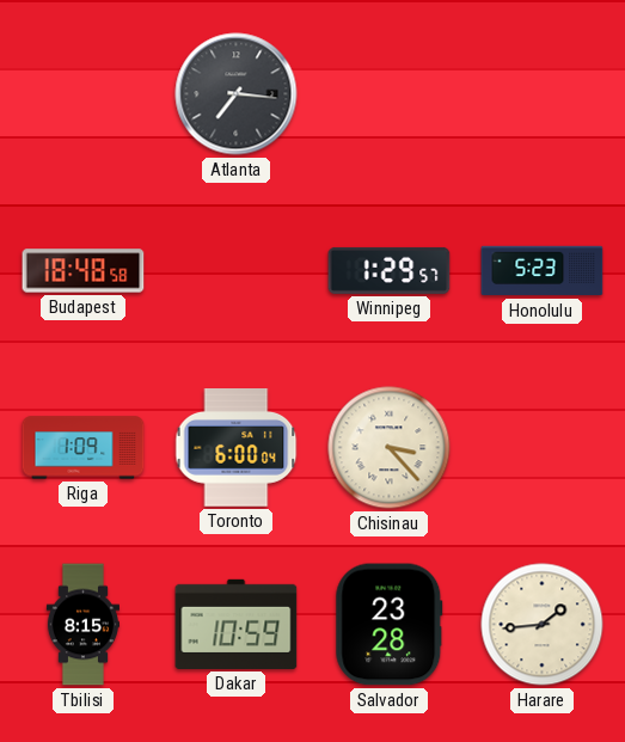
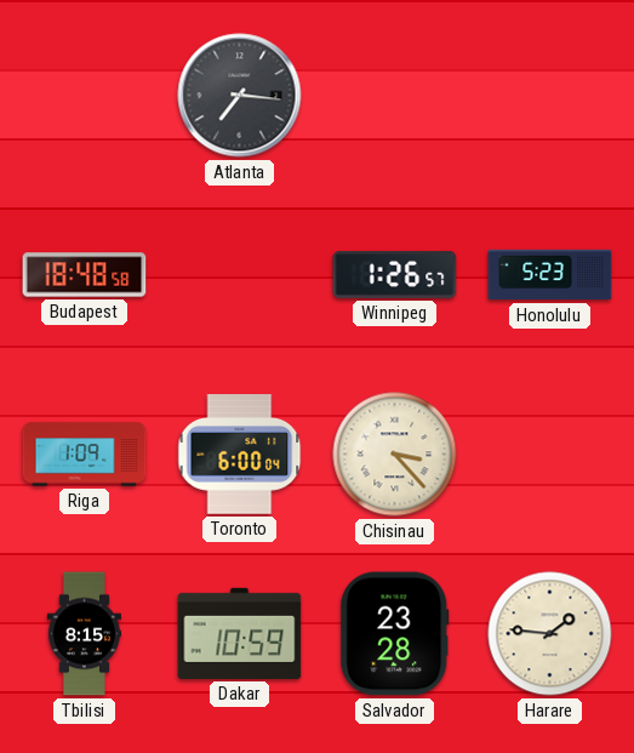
Winnipeg: 1:29 -> 1:26
Harare: 1:44 -> 1:46
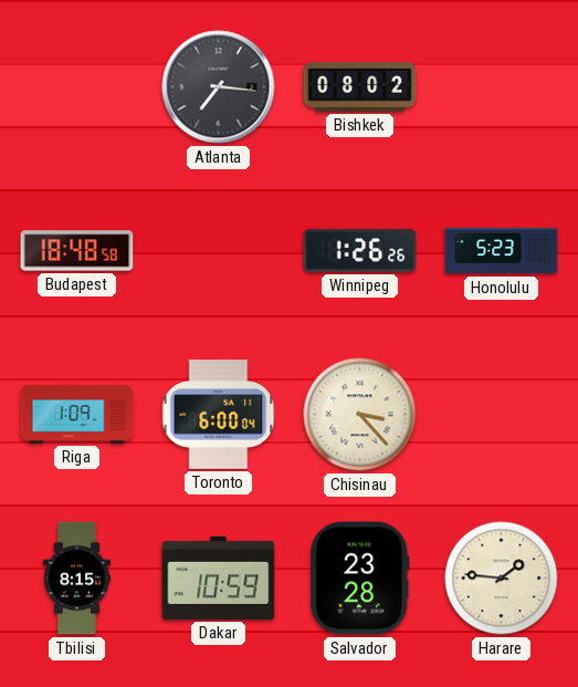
Bishkek: none -> 08:02
Winnipeg: 1:26:57 -> 1:26:26
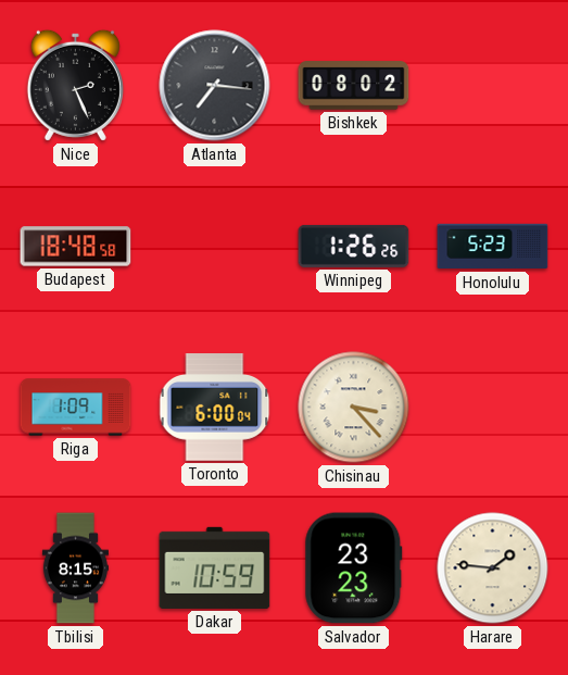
Nice: none -> 2:26
Salvador: 23:28 -> 23:23
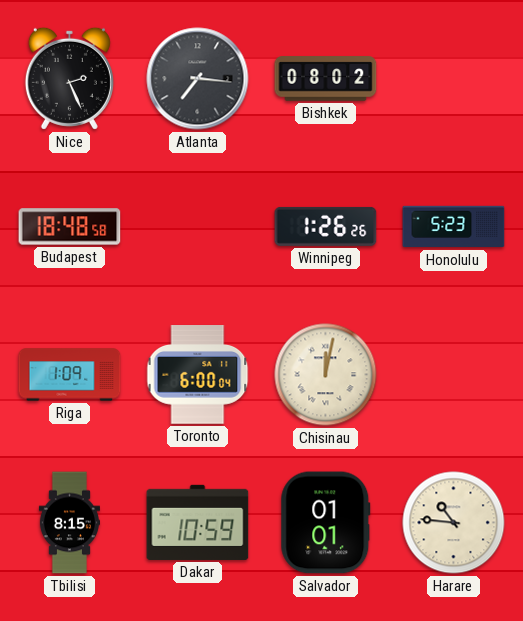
Chisinau: 3:23 -> 12:02
Salvador: 23:23 -> 01:01
Harare: 1:46 -> 10:46
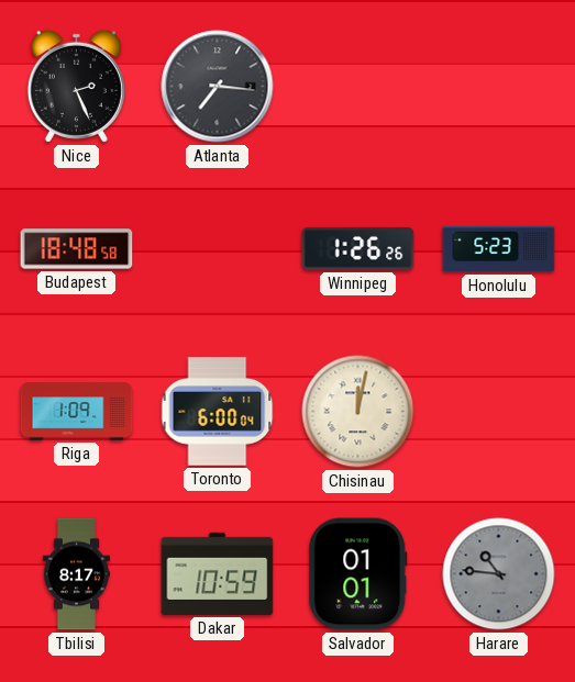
Bishkek: 08:02 -> none
Tbilisi: 8:15 -> 8:17
Harare dial: cream -> grey
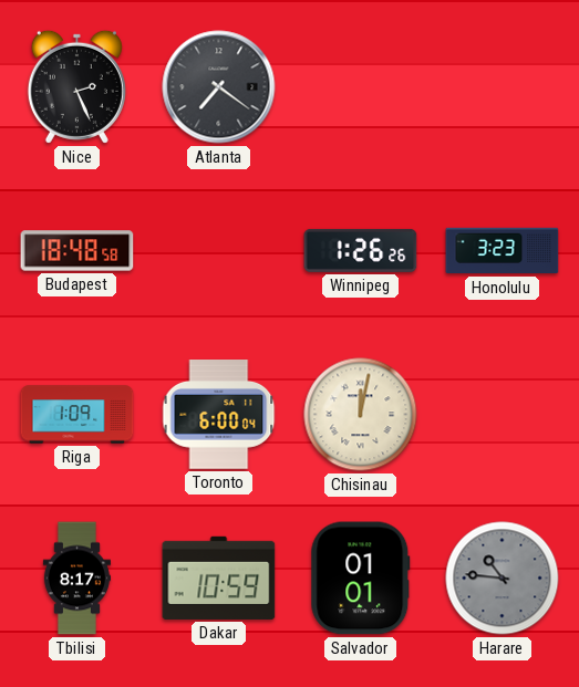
Atlanta: 7:16 -> 7:21
Honolulu: 5:23 -> 3:23
